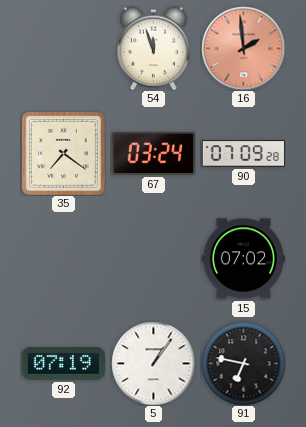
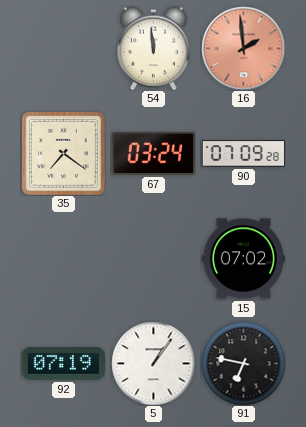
54: 11:57 -> 11:59
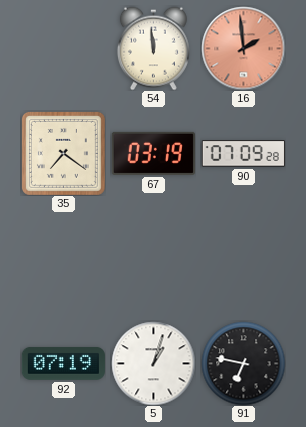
67: 03:24 -> 03:19
15: 07:02 -> none
5: 1:06 -> 1:03
